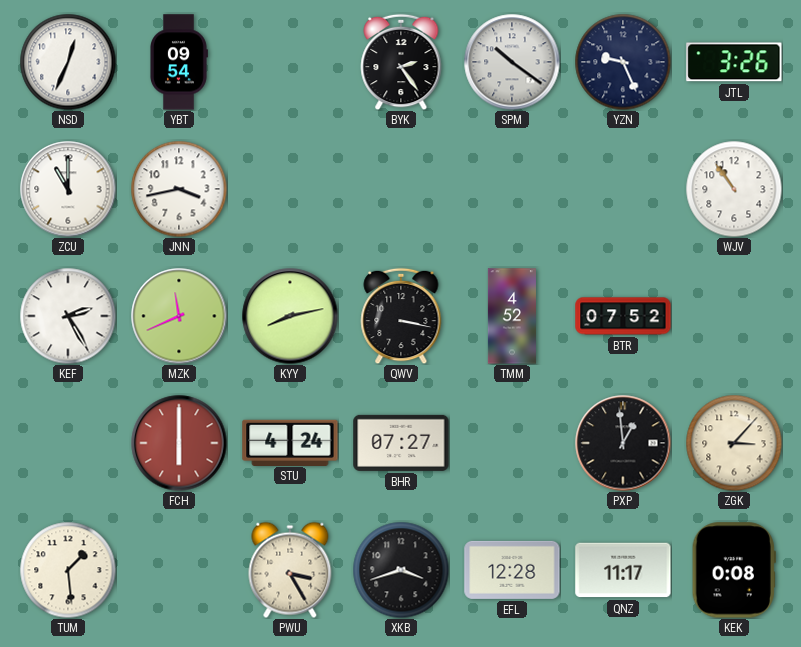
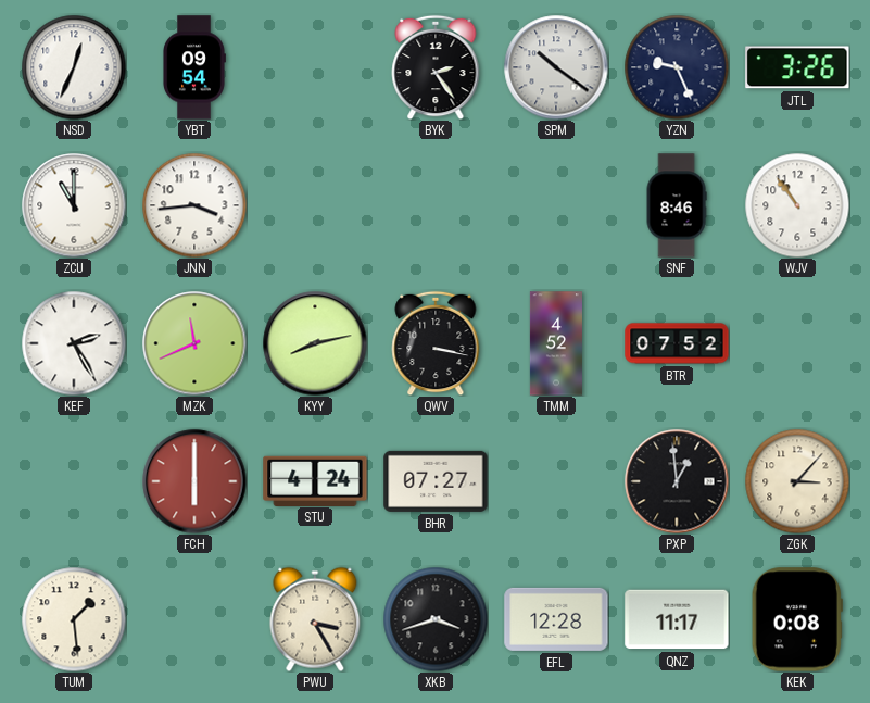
JNN: 3:43 -> 3:44
SNF: none -> 8:46
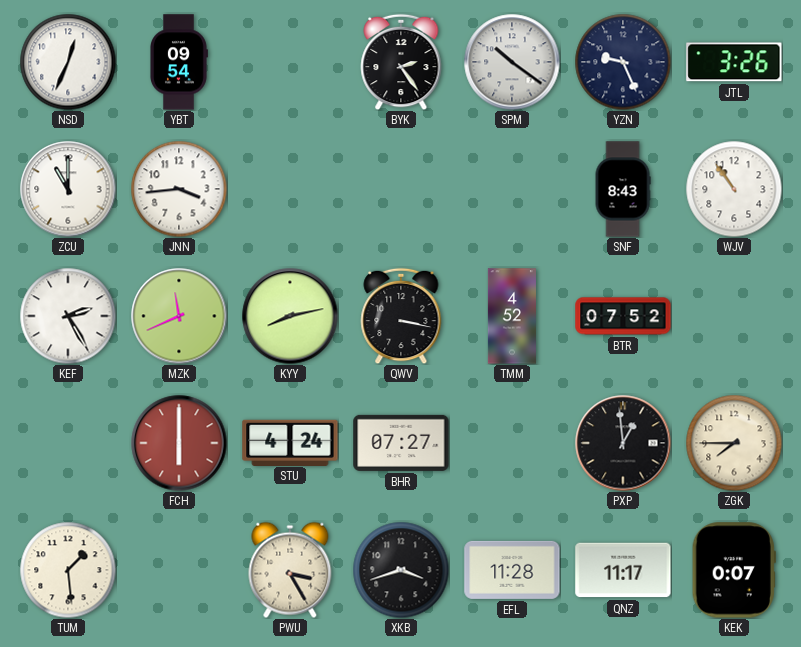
SNF: 8:46 -> 8:43
ZGK: 3:07 -> 7:45
EFL: 12:28 -> 11:28
KEK: 0:08 -> 0:07
